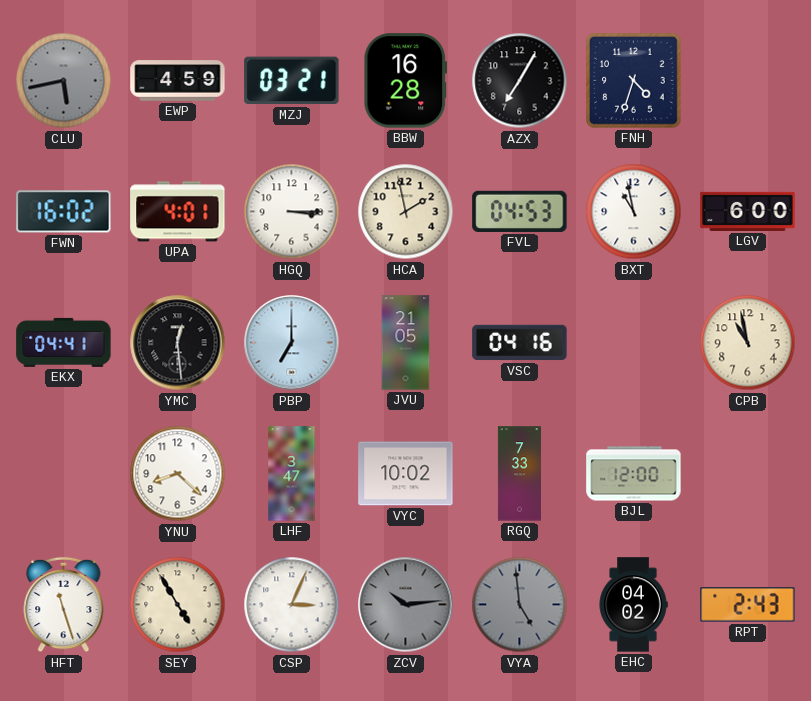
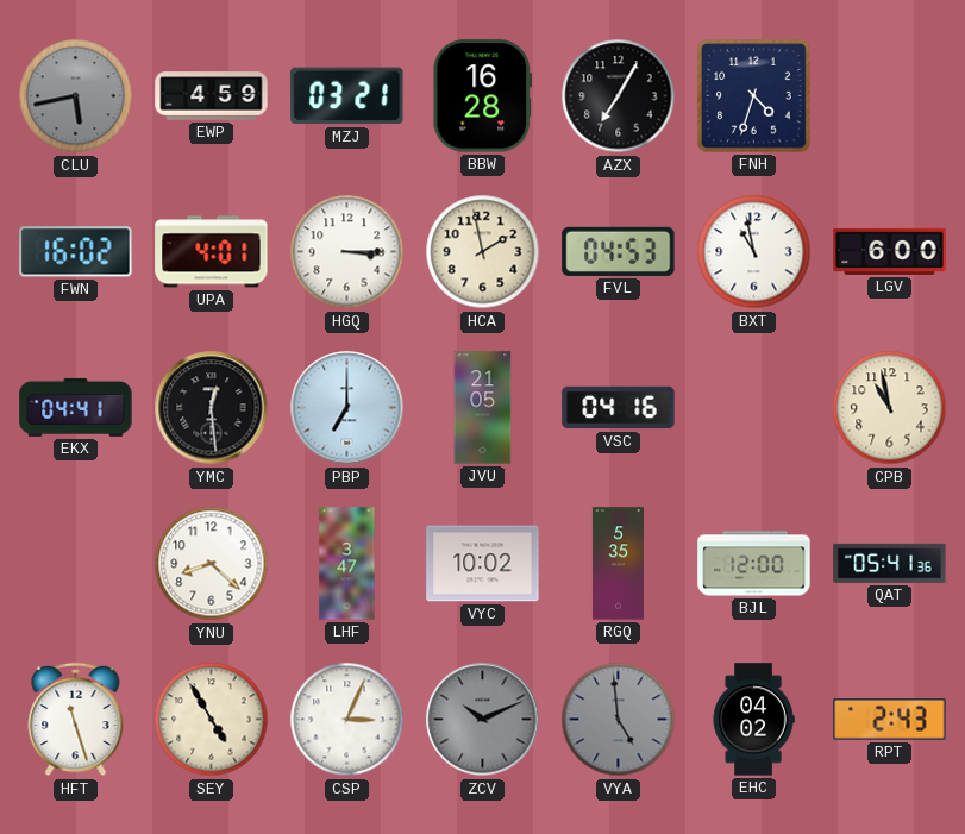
RGQ: 7:33 -> 5:35
QAT: none -> 05:41
ZCV: 10:14 -> 10:11
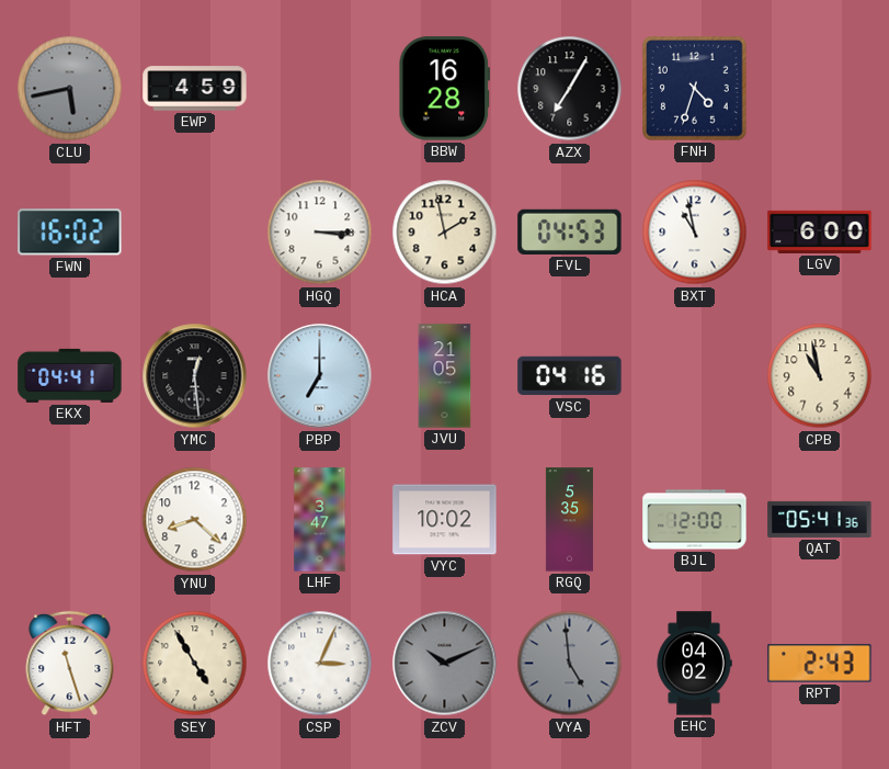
MZJ: 03:21 -> none
UPA: 4:01 -> none
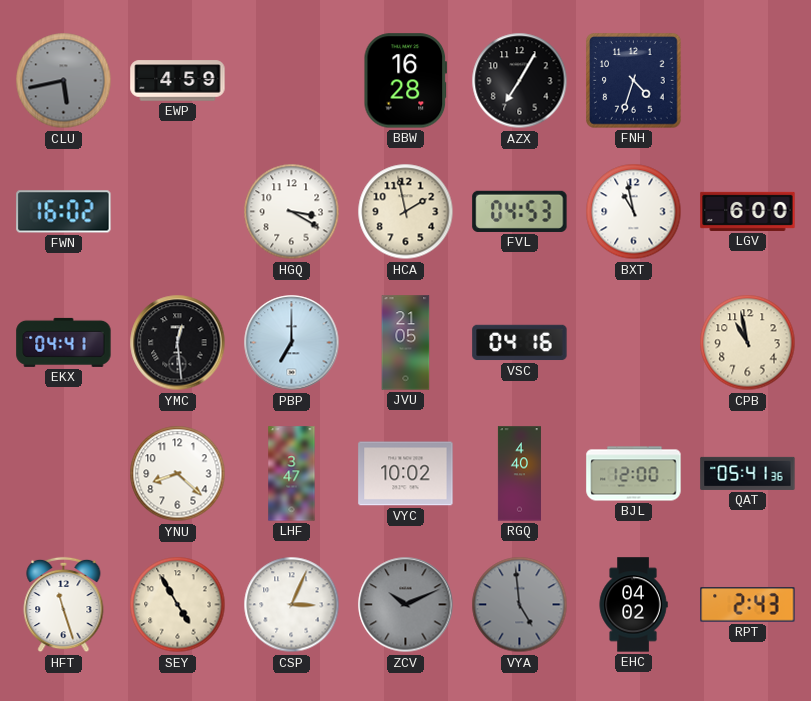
HGQ: 3:15 -> 3:20
RGQ: 5:35 -> 4:40
